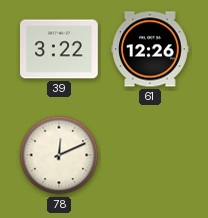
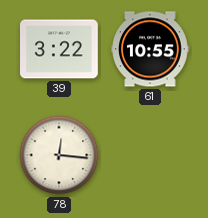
61: 12:26 -> 10:55
78: 12:11 -> 12:16
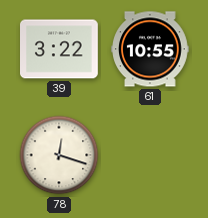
78: 12:16 -> 12:18
